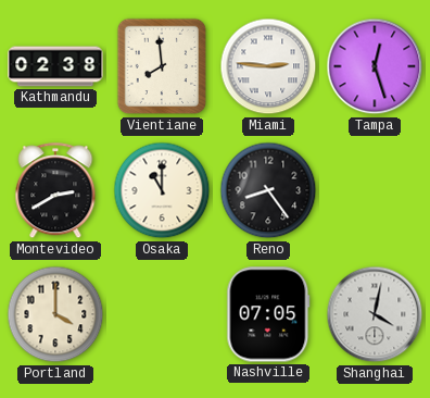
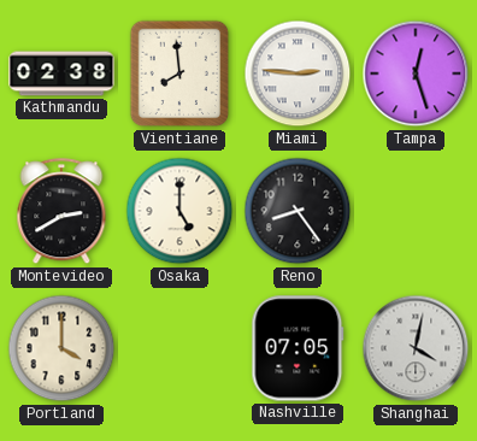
Osaka: 11:00 -> 5:00
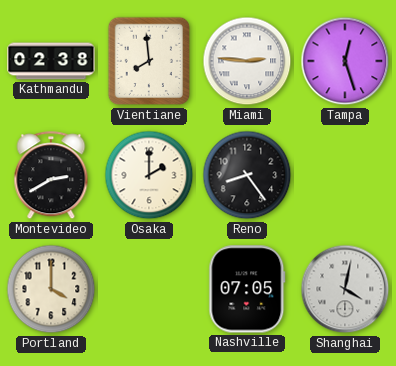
Osaka: 5:00 -> 2:00
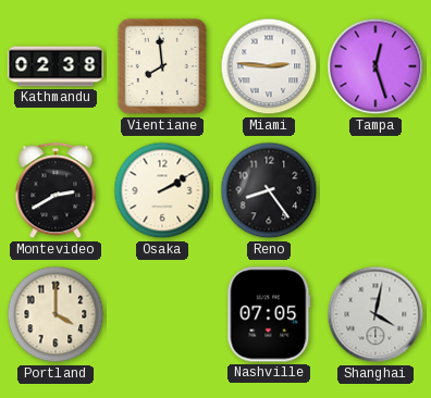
Osaka: 2:00 -> 2:10
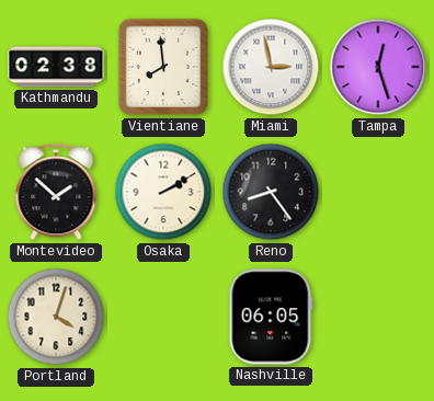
Miami: 2:46 -> 2:58
Montevideo: 2:40 -> 1:52
Portland: 4:00 -> 4:03
Nashville: 07:05 -> 06:05
Shanghai: 4:02 -> none
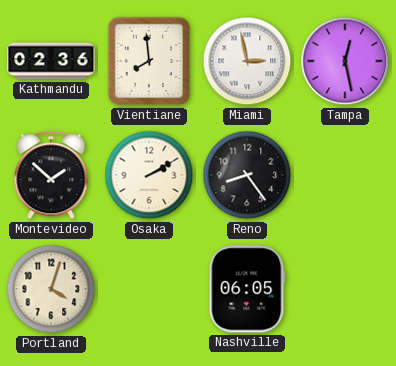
Kathmandu: 02:38 -> 02:36
Tampa: 12:27 -> 12:28
